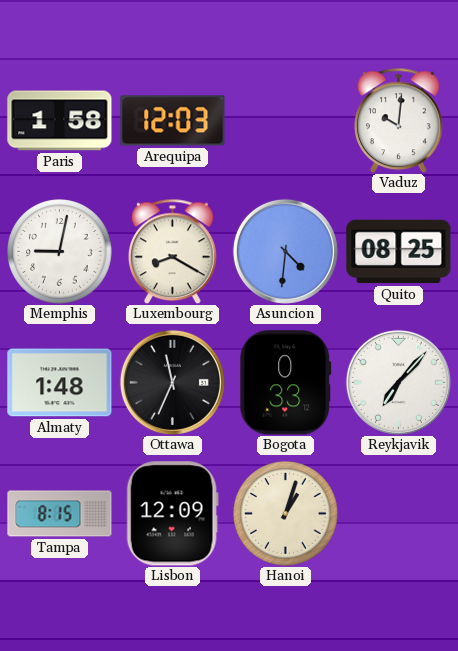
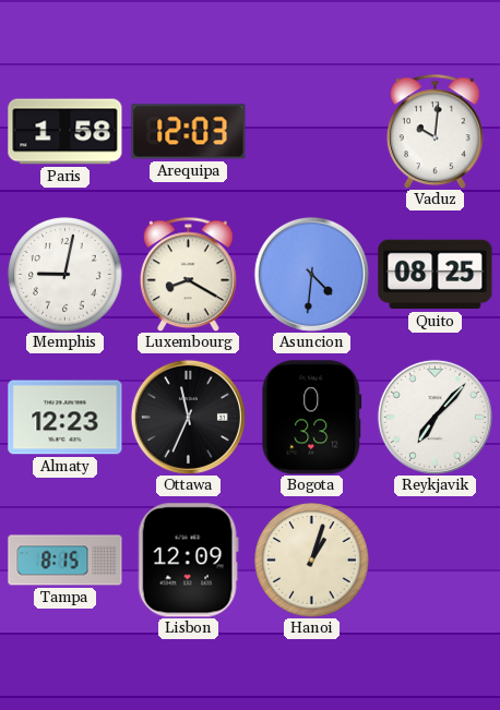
Almaty: 1:48 -> 12:23
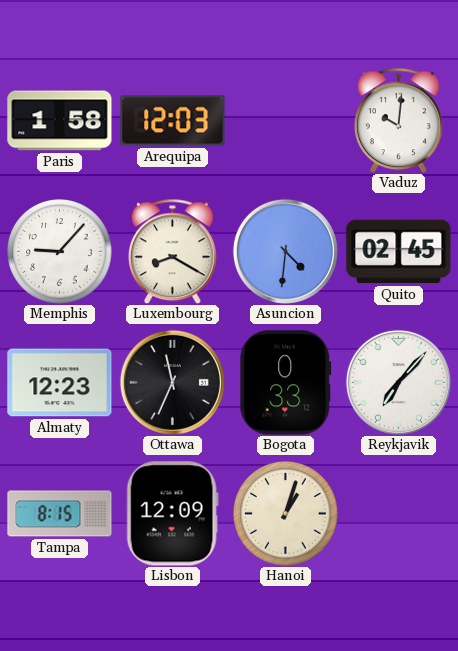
Memphis: 9:02 -> 9:07
Quito: 08:25 -> 02:45
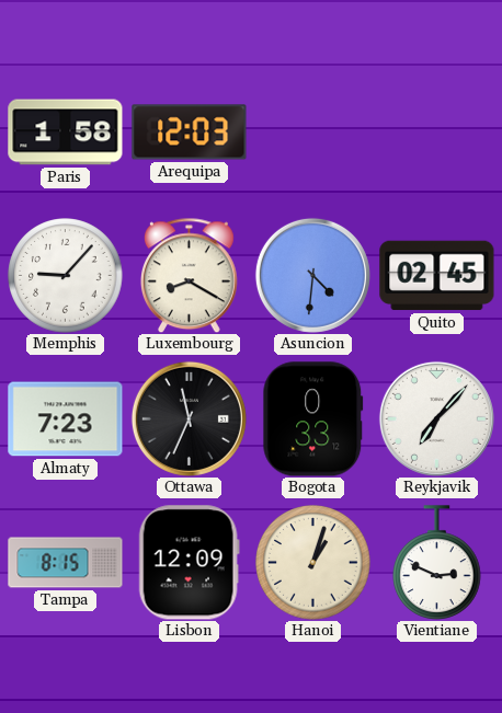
Vaduz: 10:01 -> none
Almaty: 12:23 -> 7:23
Vientiane: none -> 2:49
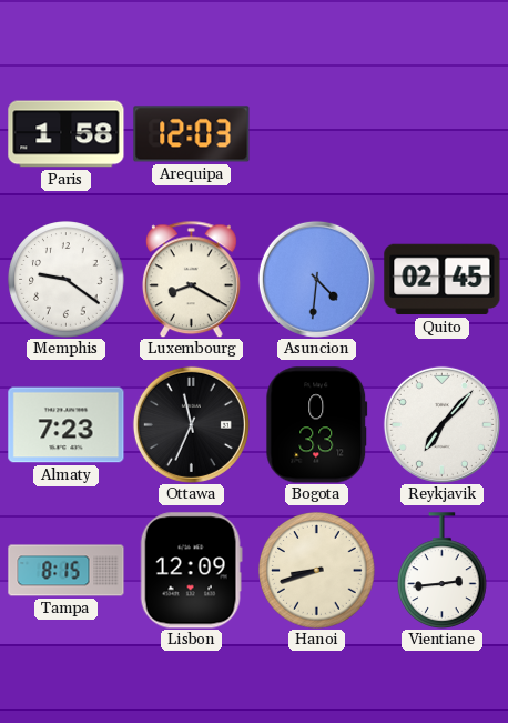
Memphis: 9:07 -> 9:21
Hanoi: 1:03 -> 8:42
Vientiane: 2:49 -> 2:44
